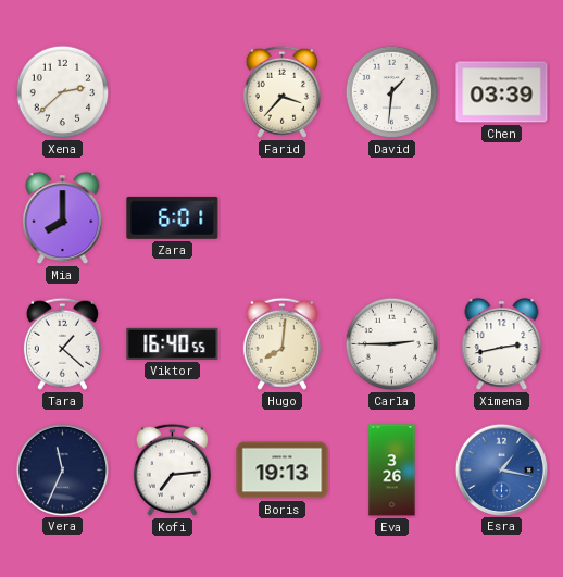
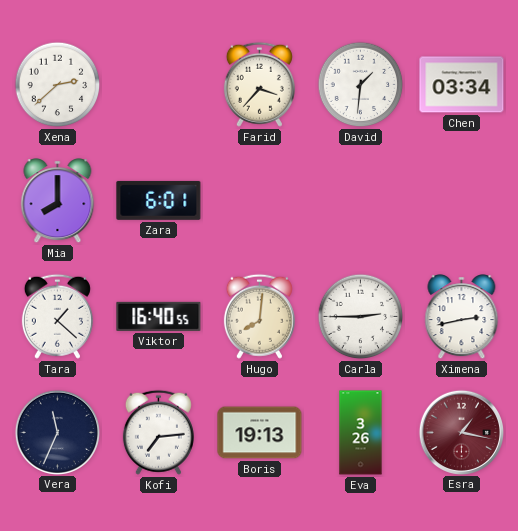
Chen: 03:39 -> 03:34
Esra dial: blue -> burgundy
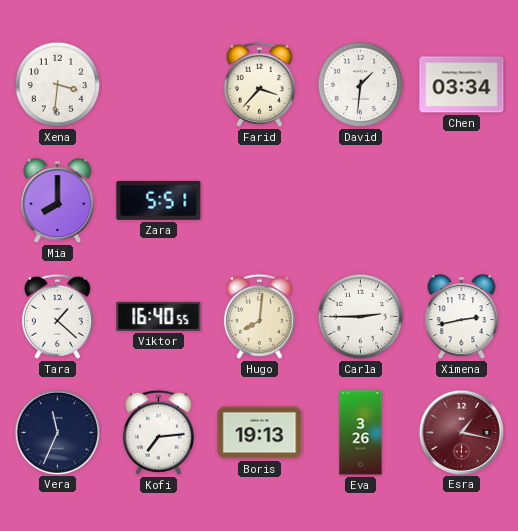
Xena: 2:38 -> 3:31
Zara: 6:01 -> 5:51
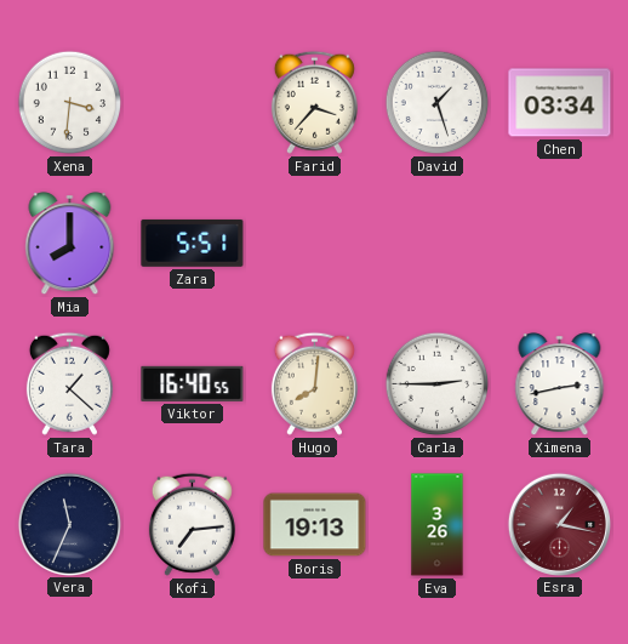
David: 1:31 -> 1:27
